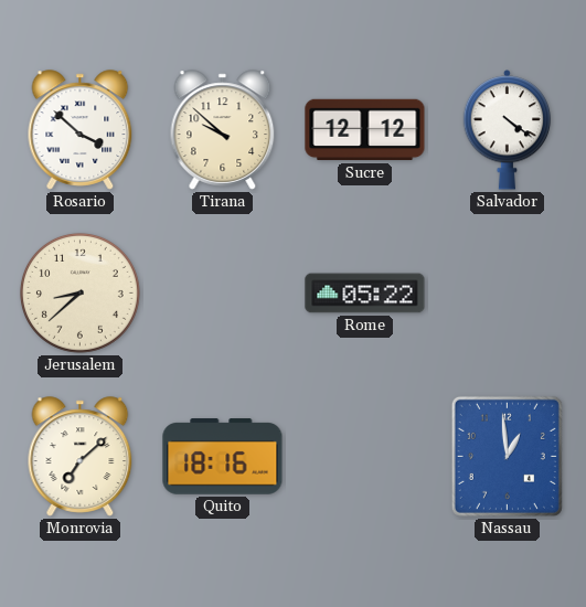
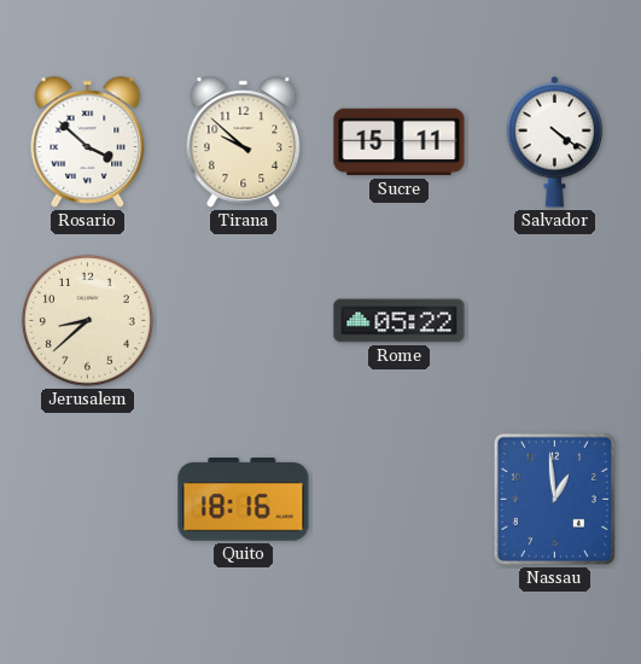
Sucre: 12:12 -> 15:11
Monrovia: 7:08 -> none
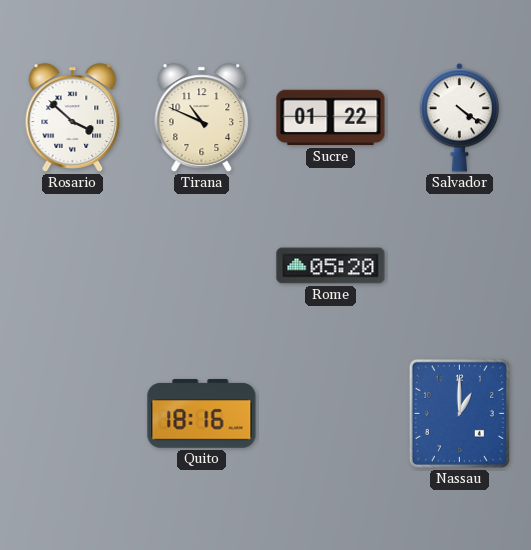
Tirana: 9:52 -> 10:49
Sucre: 15:11 -> 01:22
Jerusalem: 8:38 -> none
Rome: 05:22 -> 05:20
Nassau: 12:59 -> 1:00
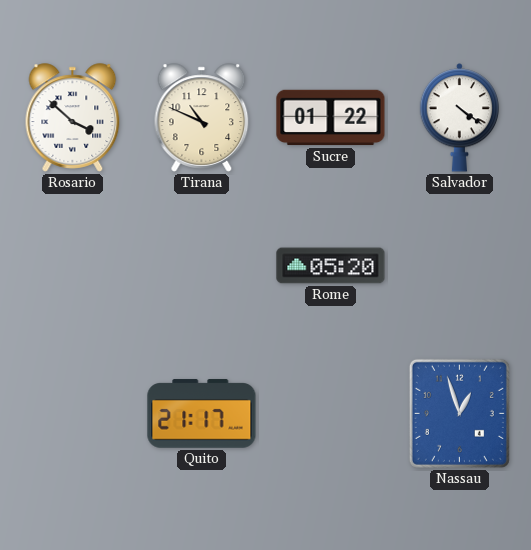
Quito: 18:16 -> 21:17
Nassau: 1:00 -> 12:57
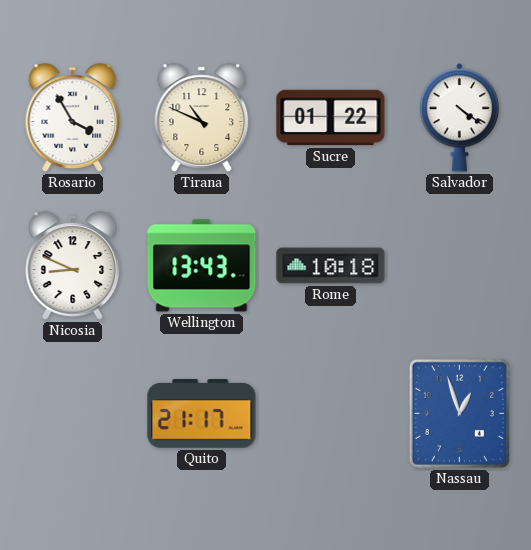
Rosario: 3:52 -> 3:55
Nicosia: none -> 8:49
Wellington: none -> 13:43
Rome: 05:20 -> 10:18
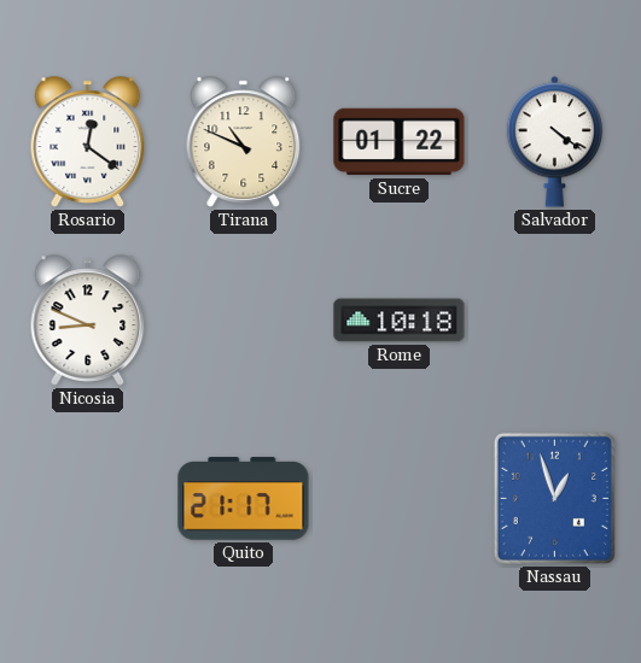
Rosario: 3:55 -> 12:21
Wellington: 13:43 -> none
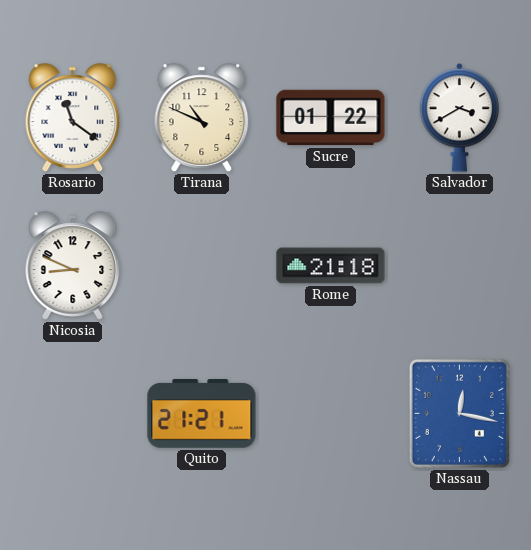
Rosario: 12:21 -> 11:21
Salvador: 4:21 -> 3:40
Rome: 10:18 -> 21:18
Quito: 21:17 -> 21:21
Nassau: 12:57 -> 12:17
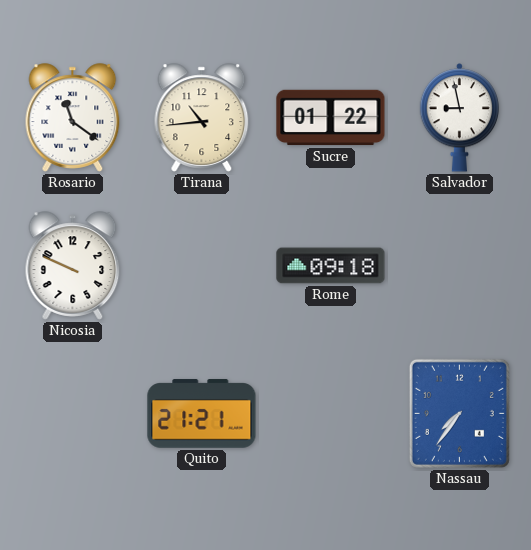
Tirana: 10:49 -> 10:44
Salvador: 3:40 -> 8:58
Nicosia: 8:49 -> 9:49
Rome: 21:18 -> 09:18
Nassau: 12:17 -> 7:36
